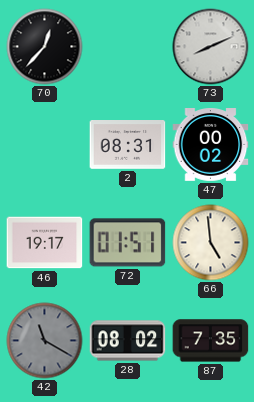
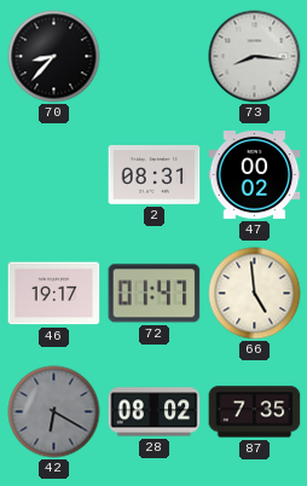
70: 12:37 -> 8:37
73: 8:11 -> 8:16
72: 01:51 -> 01:47
42: 11:20 -> 6:20
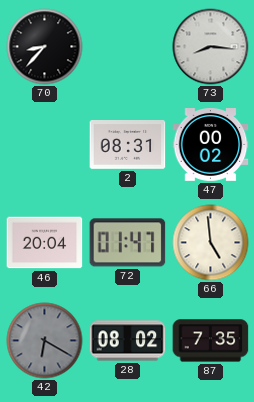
46: 19:17 -> 20:04
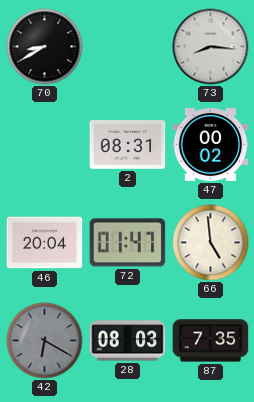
70: 8:37 -> 8:40
28: 08:02 -> 08:03
